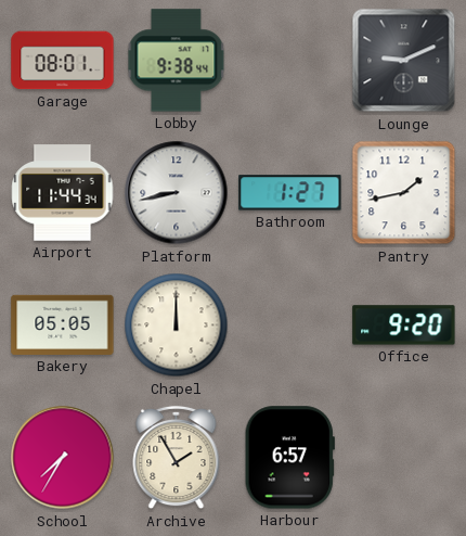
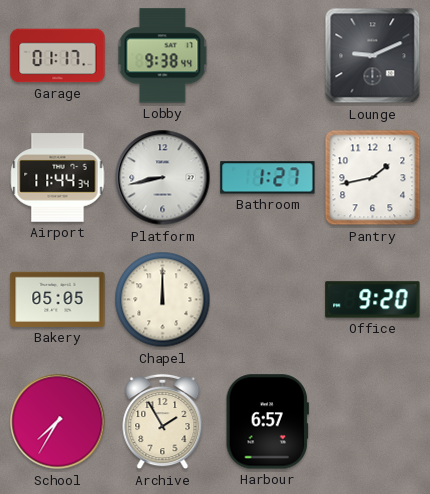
Garage: 08:01 -> 01:17
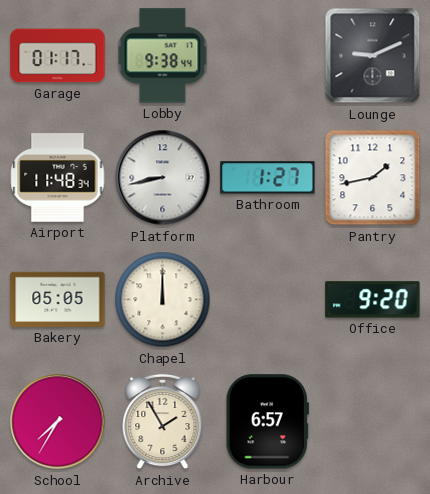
Airport: 11:44 -> 11:48
